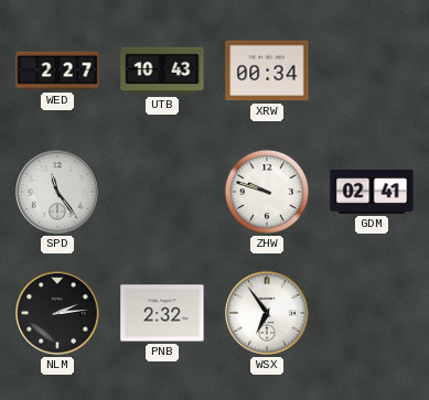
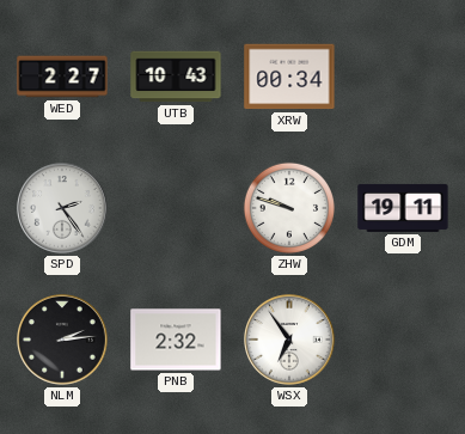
SPD: 11:24 -> 2:24
GDM: 02:41 -> 19:11
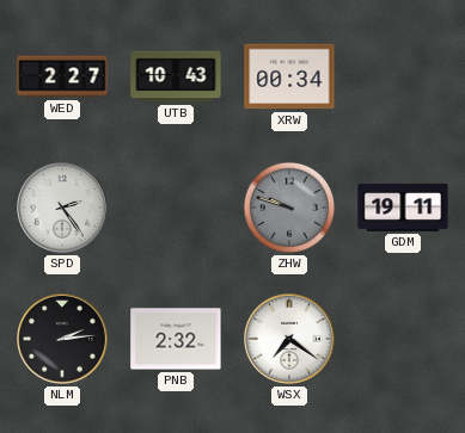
ZHW dial: white -> grey
WSX: 6:54 -> 7:21
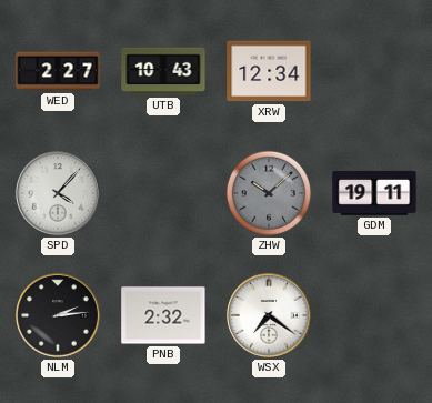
XRW: 00:34 -> 12:34
SPD: 2:24 -> 4:07
ZHW: 9:48 -> 10:08
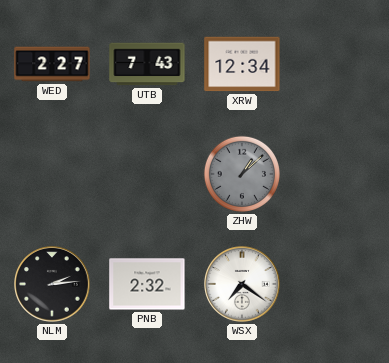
UTB: 10:43 -> 7:43
SPD: 4:07 -> none
ZHW: 10:08 -> 1:08
GDM: 19:11 -> none
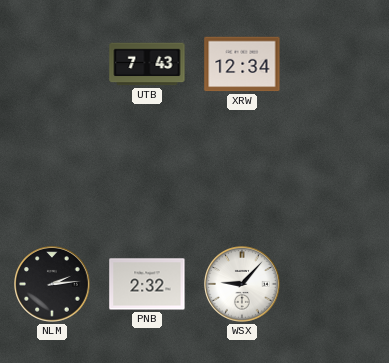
WED: 2:27 -> none
ZHW: 1:08 -> none
WSX: 7:21 -> 9:07
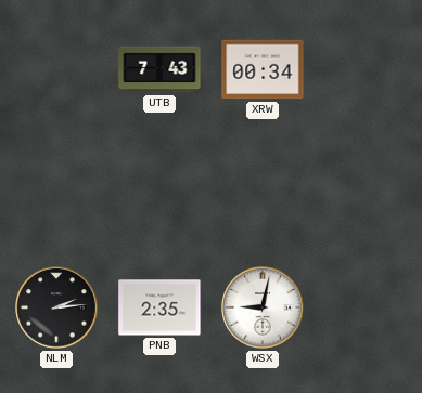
XRW: 12:34 -> 00:34
PNB: 2:32 -> 2:35
WSX: 9:07 -> 9:02
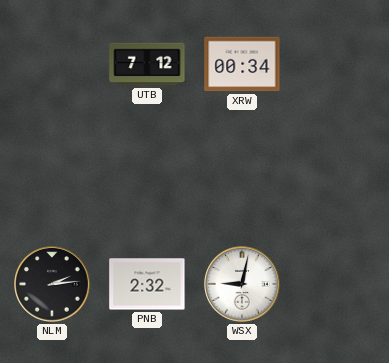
UTB: 7:43 -> 7:12
PNB: 2:35 -> 2:32
